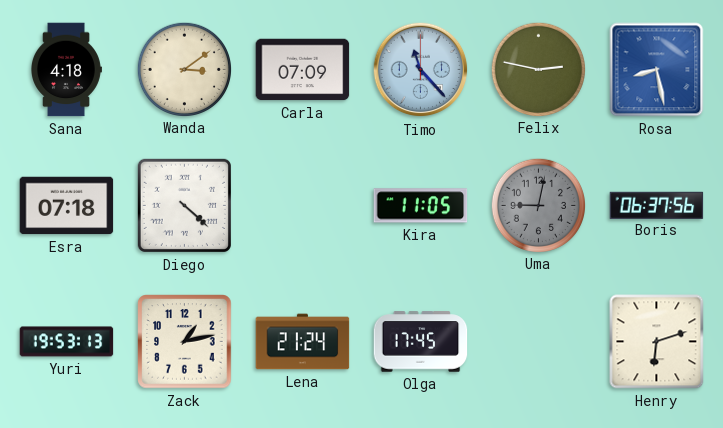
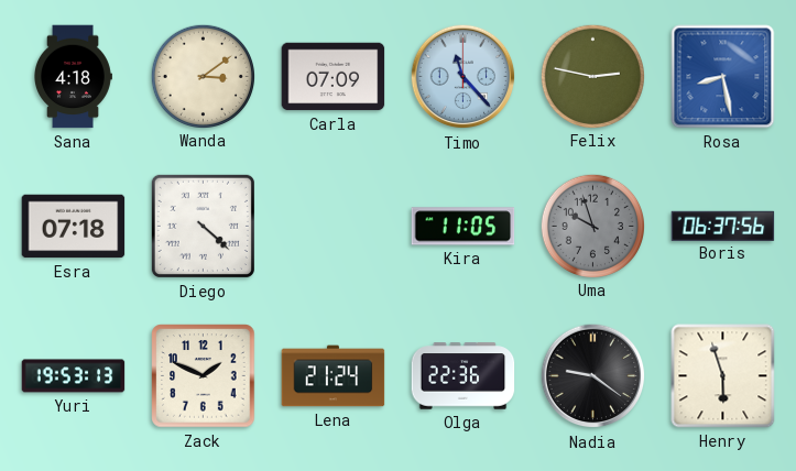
Uma: 9:02 -> 9:57
Zack: 1:13 -> 1:49
Olga: 17:45 -> 22:36
Nadia: none -> 9:21
Henry: 6:12 -> 5:57
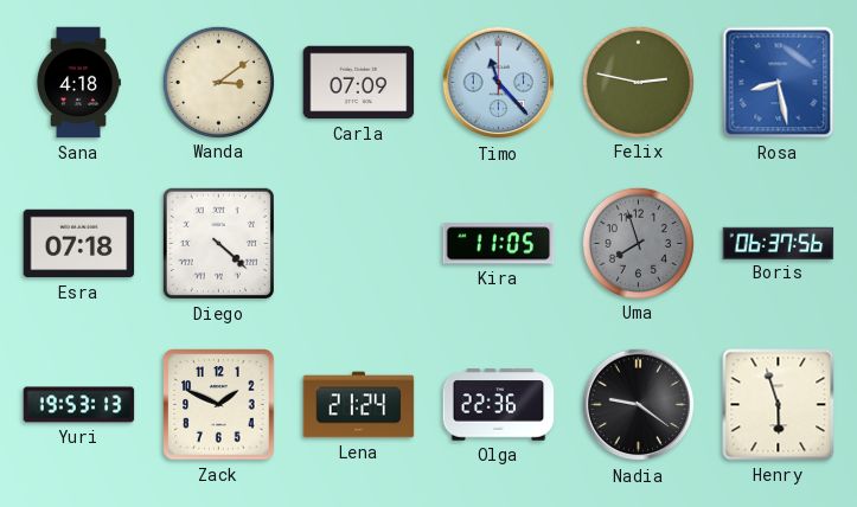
Uma: 9:57 -> 7:57
